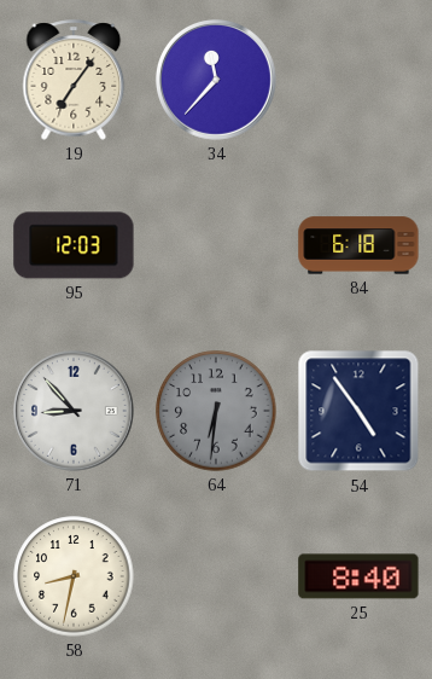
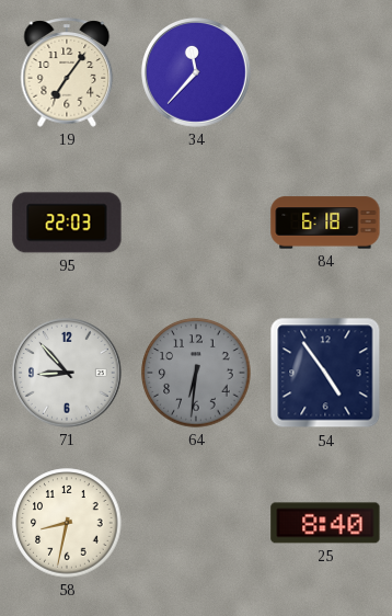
95: 12:03 -> 22:03
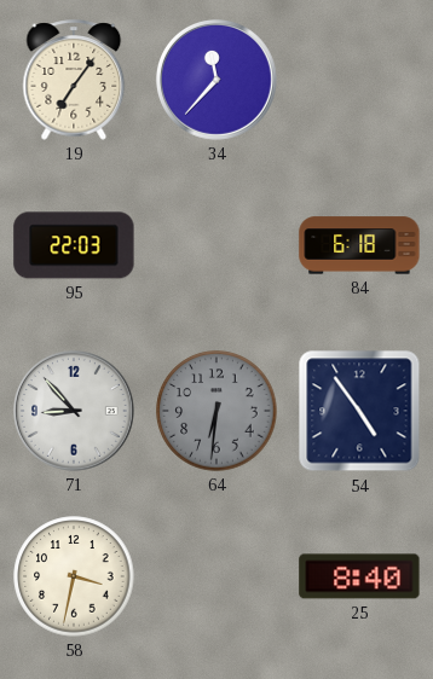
58: 8:32 -> 3:32
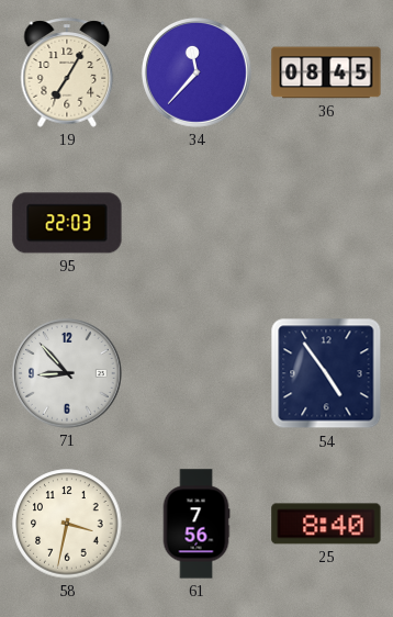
19: 7:06 -> 7:05
36: none -> 08:45
84: 6:18 -> none
64: 6:31 -> none
61: none -> 7:56
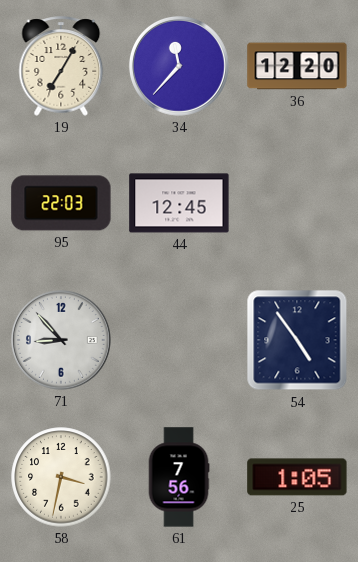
36: 08:45 -> 12:20
44: none -> 12:45
25: 8:40 -> 1:05
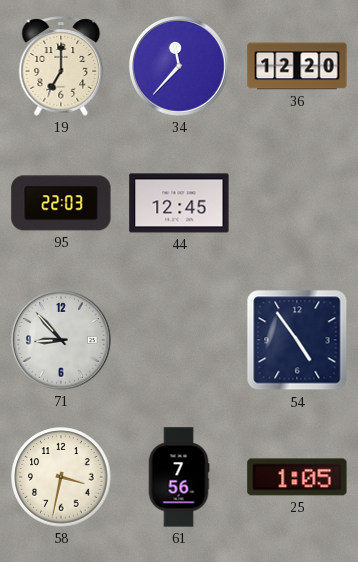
19: 7:05 -> 7:00
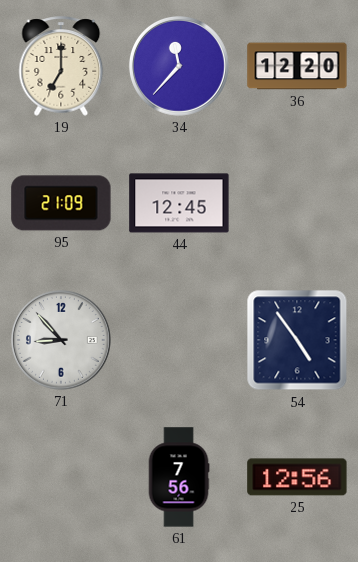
95: 22:03 -> 21:09
58: 3:32 -> none
25: 1:05 -> 12:56
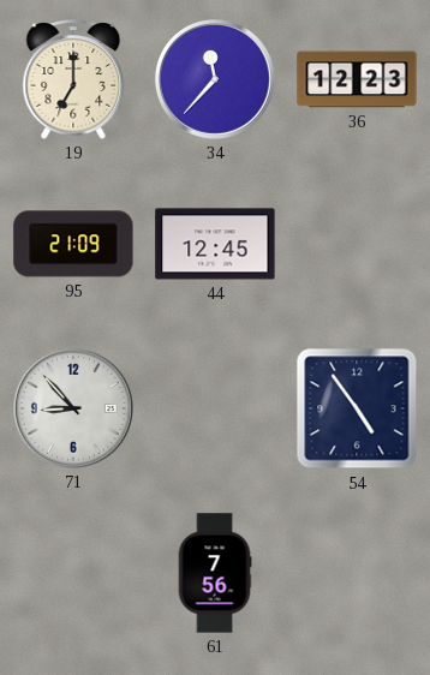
36: 12:20 -> 12:23
25: 12:56 -> none
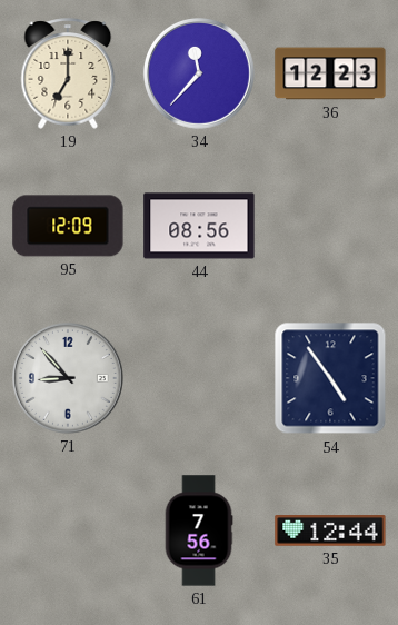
95: 21:09 -> 12:09
44: 12:45 -> 08:56
35: none -> 12:44
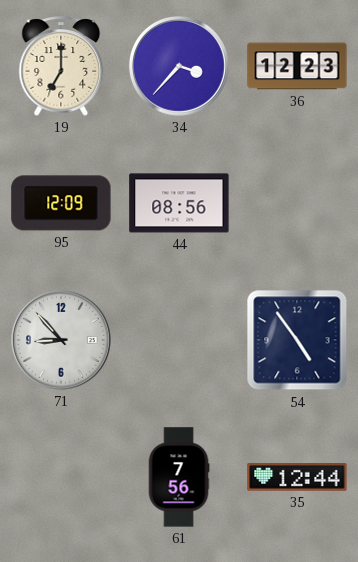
34: 11:37 -> 3:37
